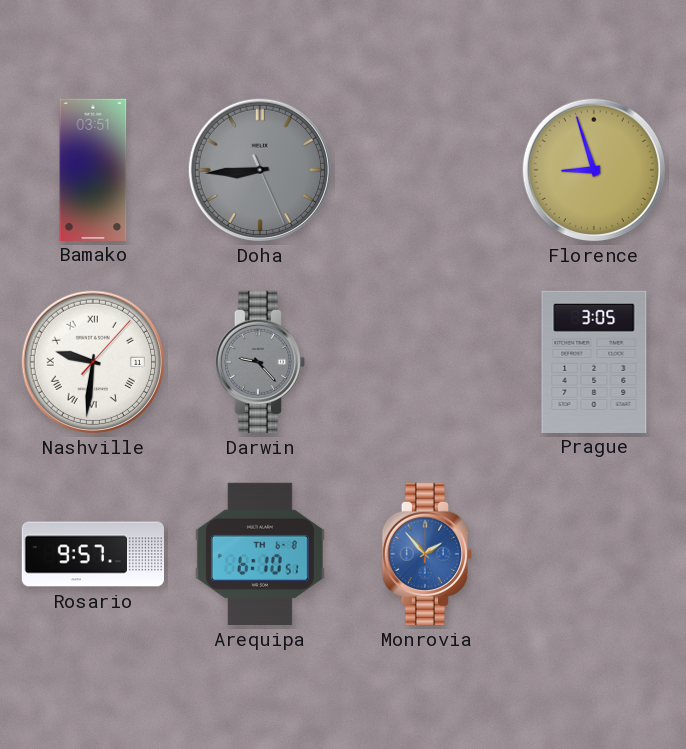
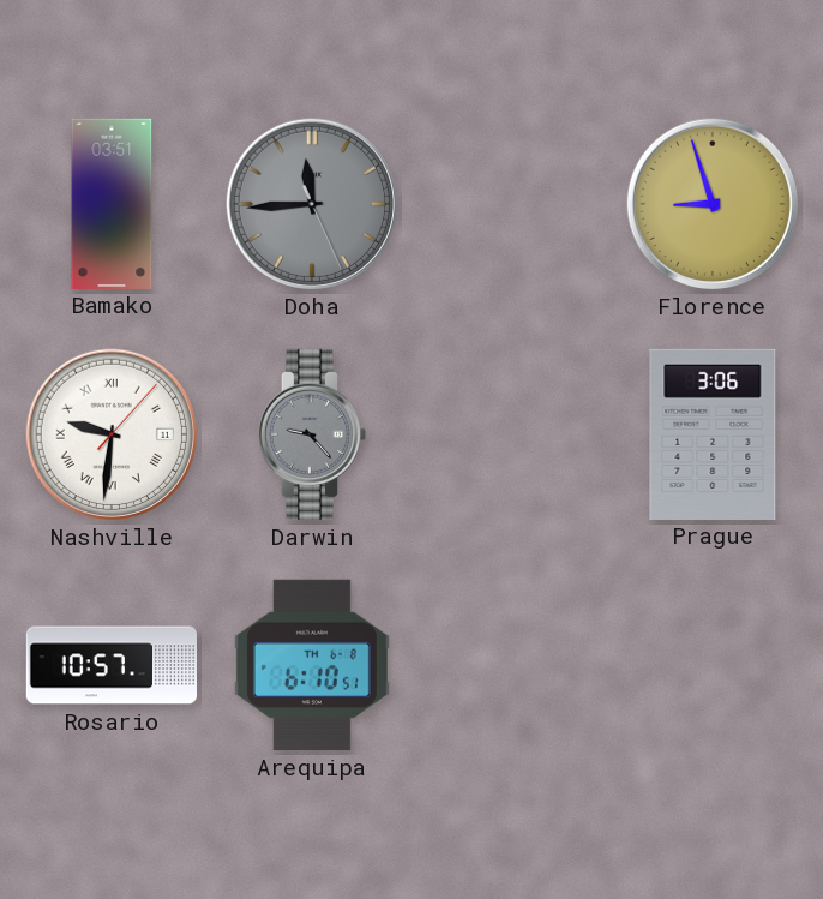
Doha: 8:44 -> 11:44
Prague: 3:05 -> 3:06
Rosario: 9:57 -> 10:57
Monrovia: 1:53 -> none
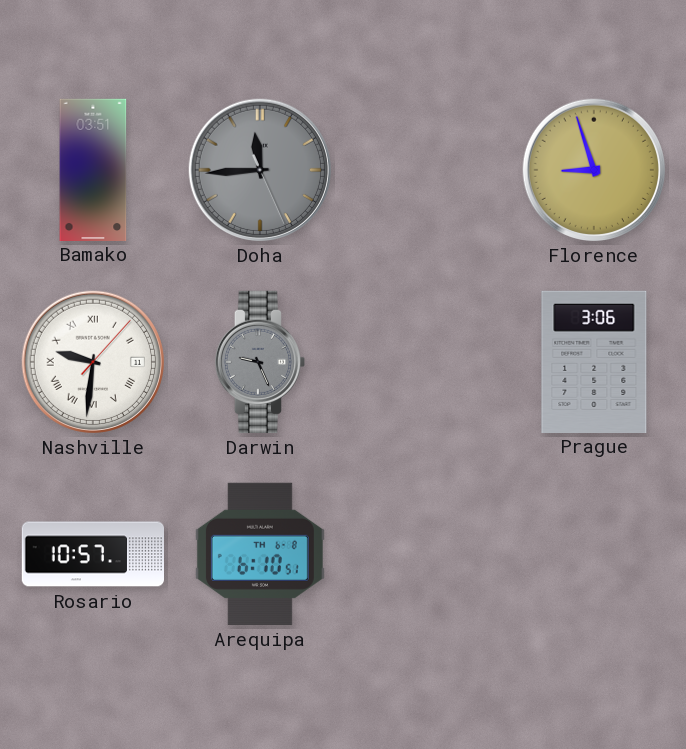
Darwin: 9:23 -> 9:26
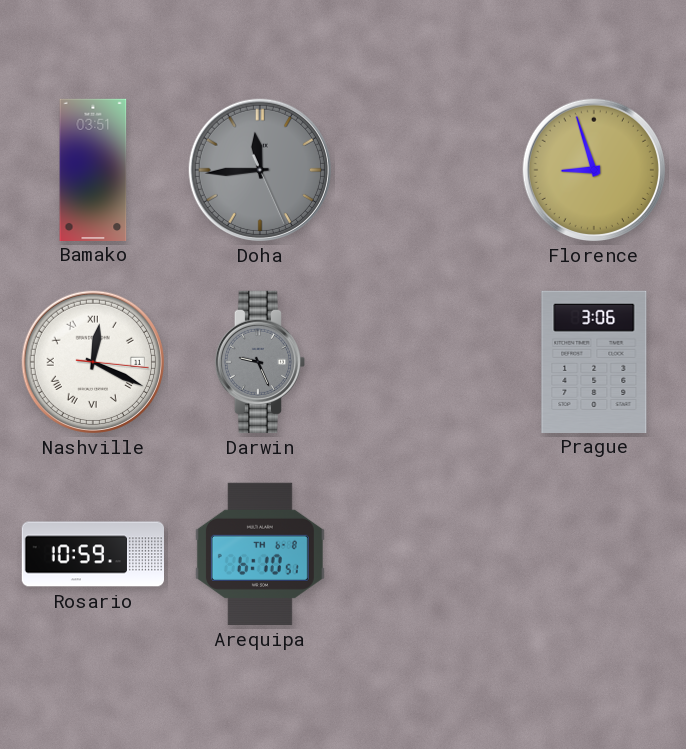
Nashville: 9:31 -> 12:19
Rosario: 10:57 -> 10:59
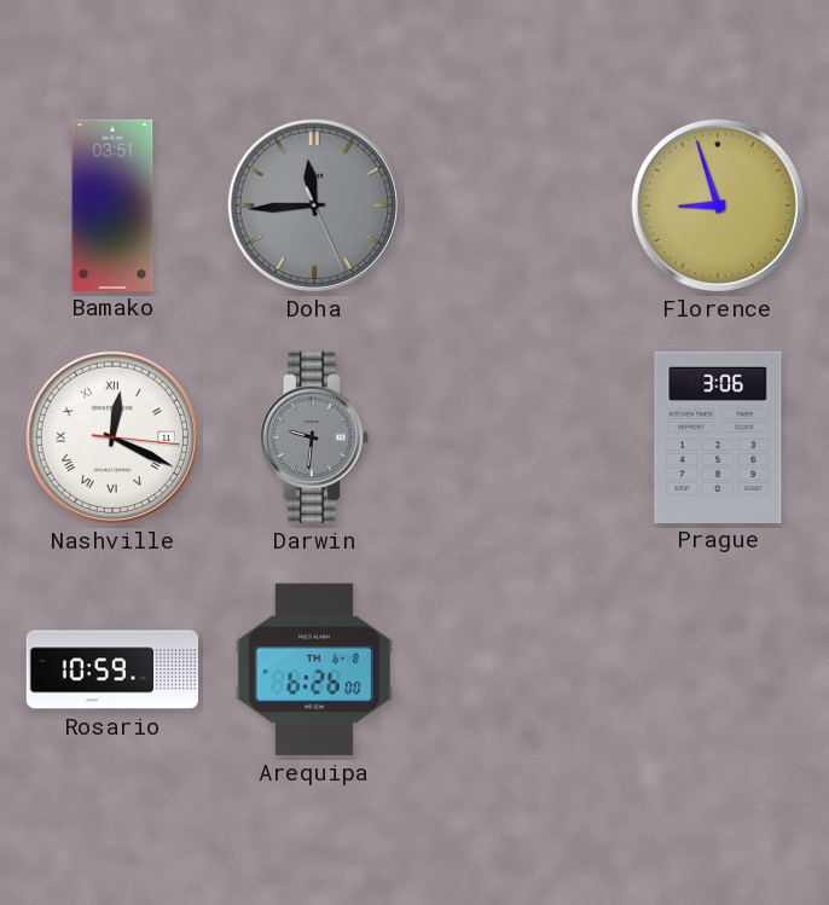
Darwin: 9:26 -> 9:31
Arequipa: 6:10 -> 6:26
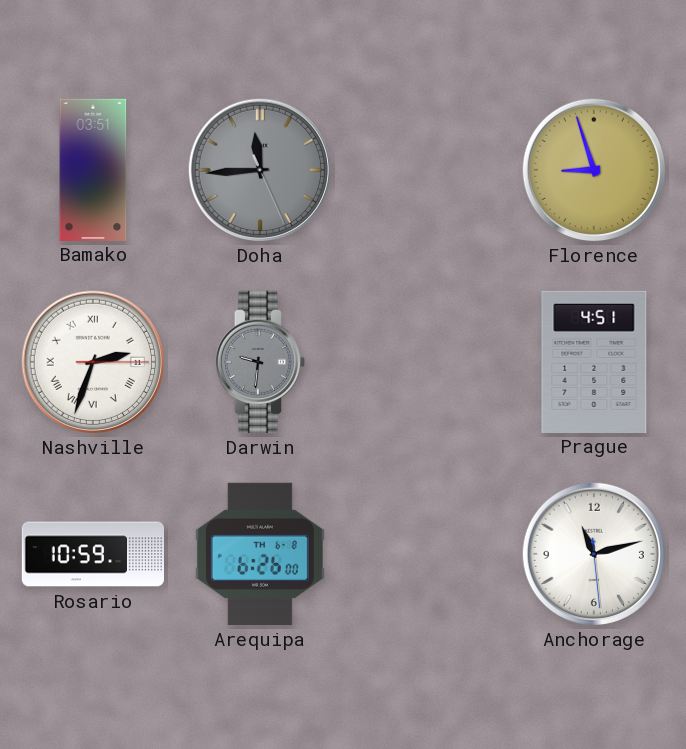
Nashville: 12:19 -> 2:33
Prague: 3:06 -> 4:51
Anchorage: none -> 11:12
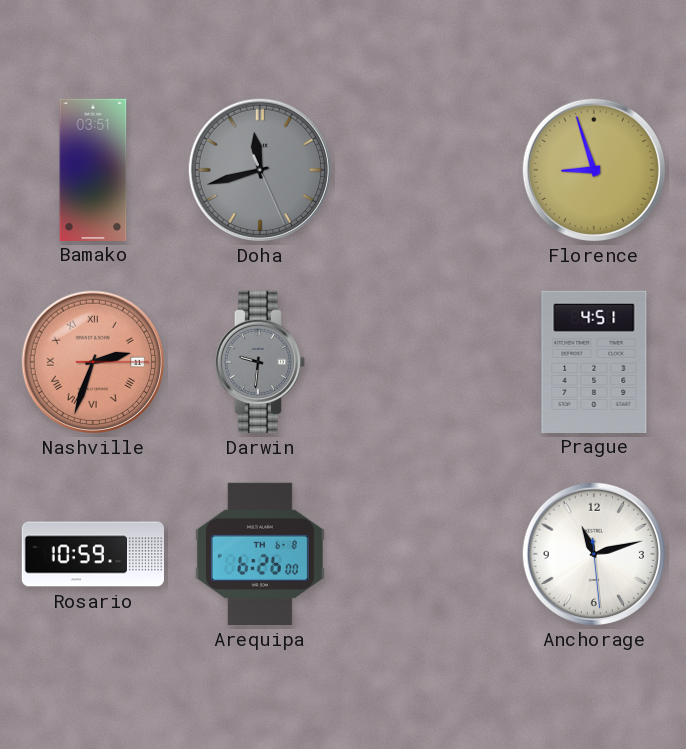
Doha: 11:44 -> 11:42
Nashville dial: white -> salmon
